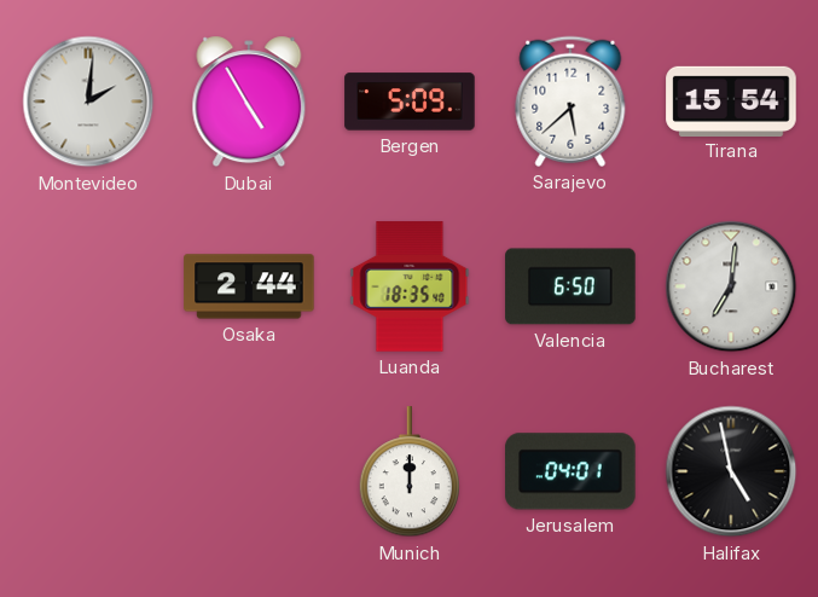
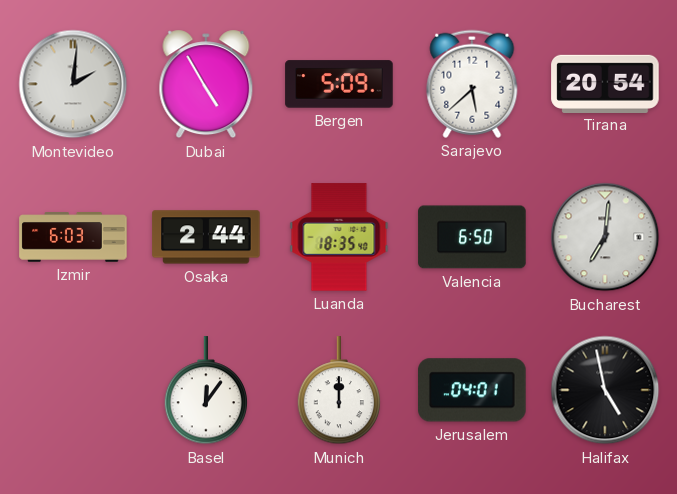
Tirana: 15:54 -> 20:54
Izmir: none -> 6:03
Basel: none -> 12:06
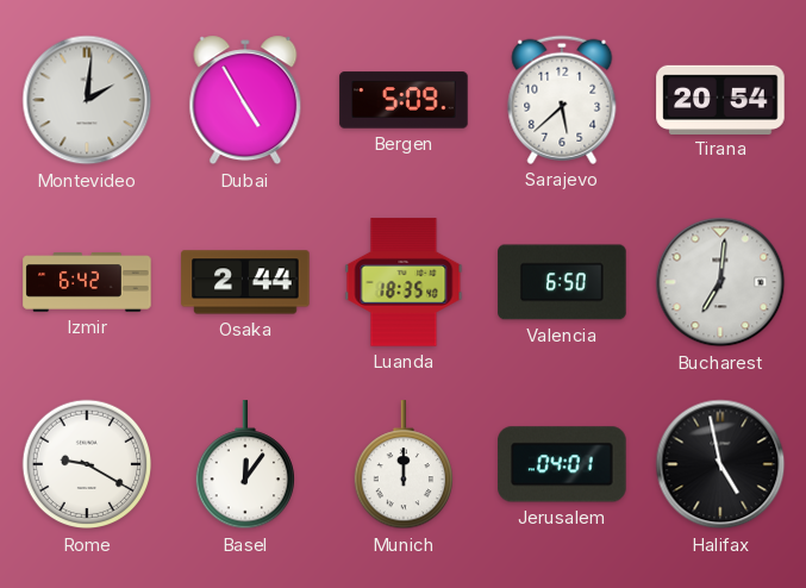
Izmir: 6:03 -> 6:42
Rome: none -> 9:20
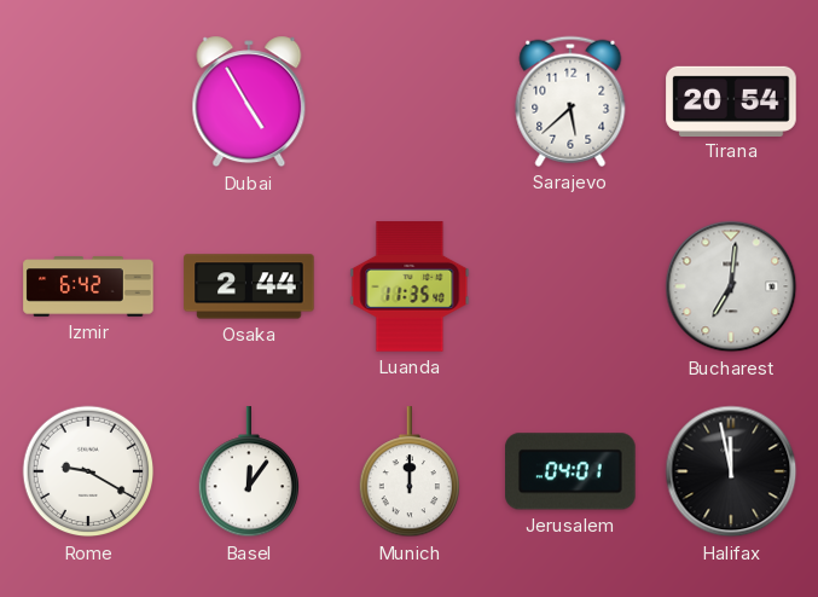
Montevideo: 2:01 -> none
Bergen: 5:09 -> none
Luanda: 18:35 -> 11:35
Valencia: 6:50 -> none
Halifax: 4:58 -> 11:58
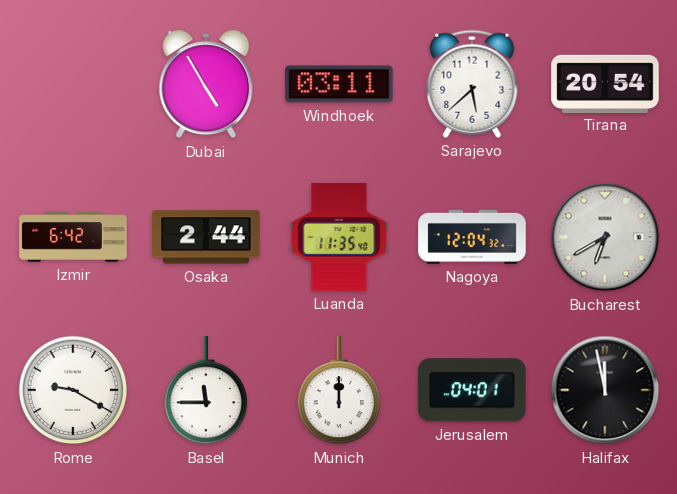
Windhoek: none -> 03:11
Nagoya: none -> 12:04
Bucharest: 7:01 -> 6:40
Basel: 12:06 -> 11:45
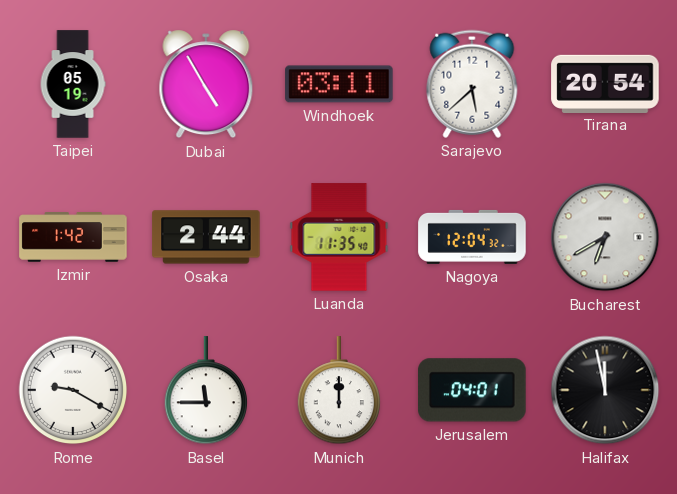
Taipei: none -> 05:19
Izmir: 6:42 -> 1:42
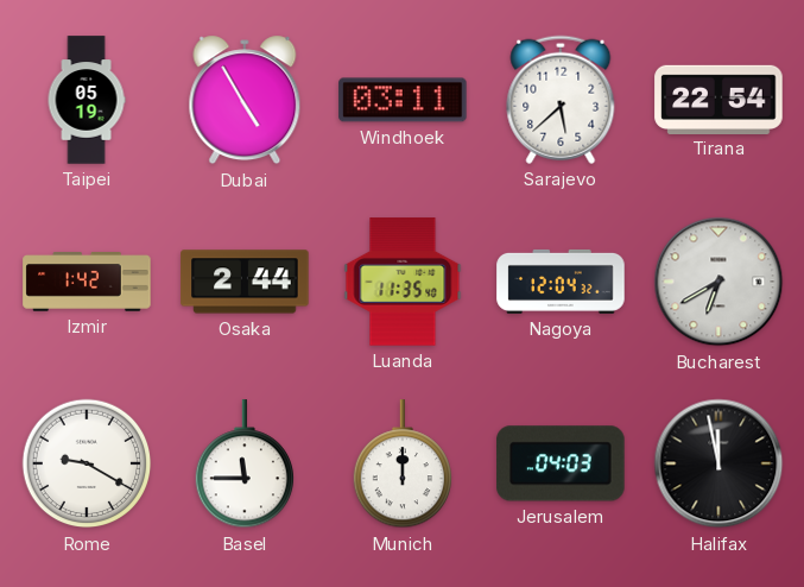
Tirana: 20:54 -> 22:54
Jerusalem: 04:01 -> 04:03
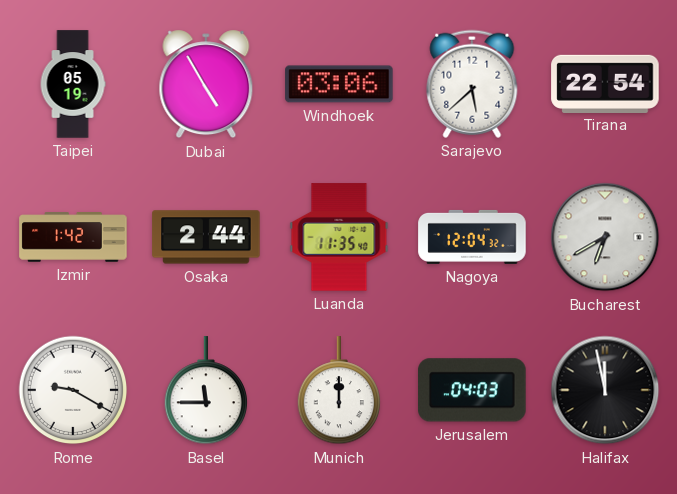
Windhoek: 03:11 -> 03:06
